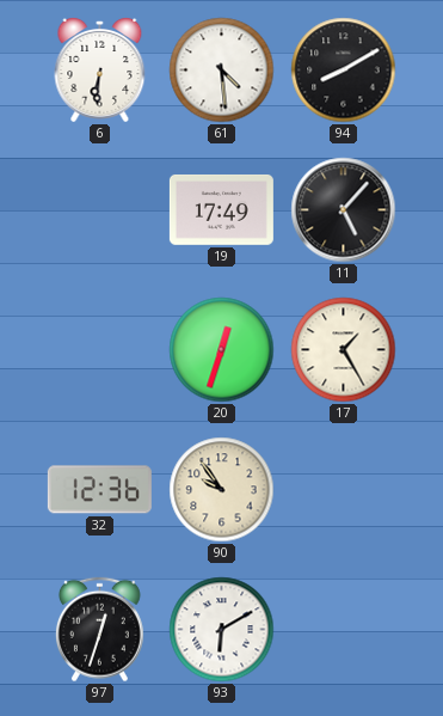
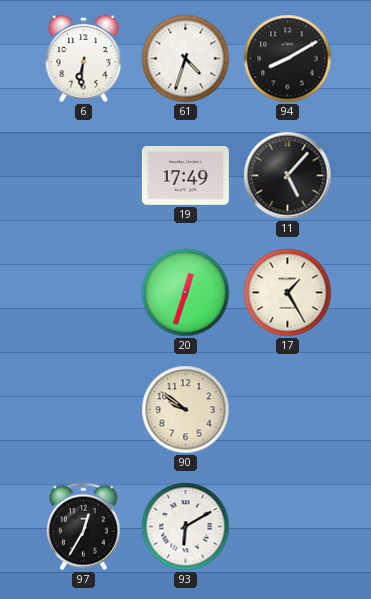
61: 4:29 -> 4:33
32: 12:36 -> none
90: 9:54 -> 9:51
97: 12:33 -> 12:35
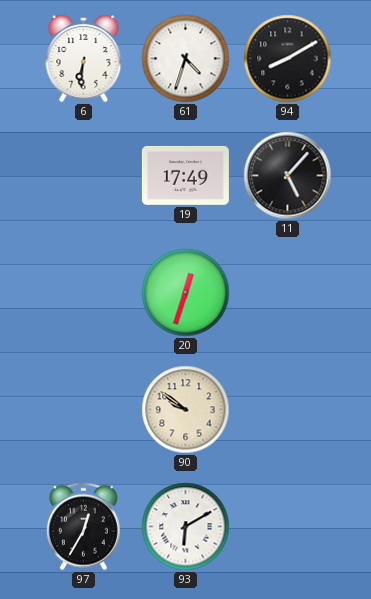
17: 1:25 -> none
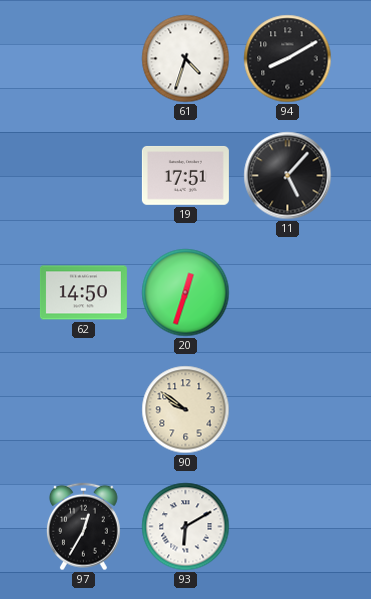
6: 6:31 -> none
19: 17:49 -> 17:51
62: none -> 14:50
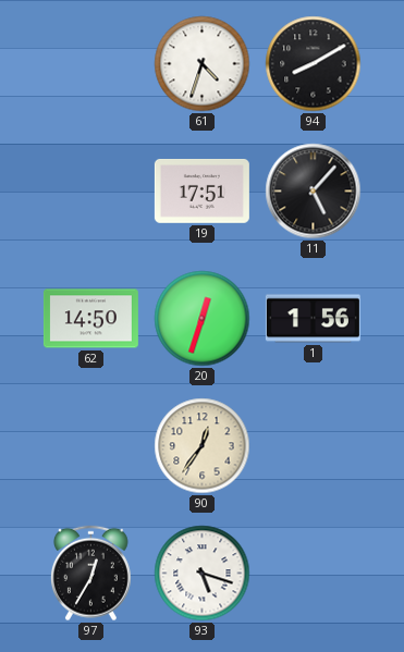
1: none -> 1:56
90: 9:51 -> 12:36
93: 6:10 -> 5:18
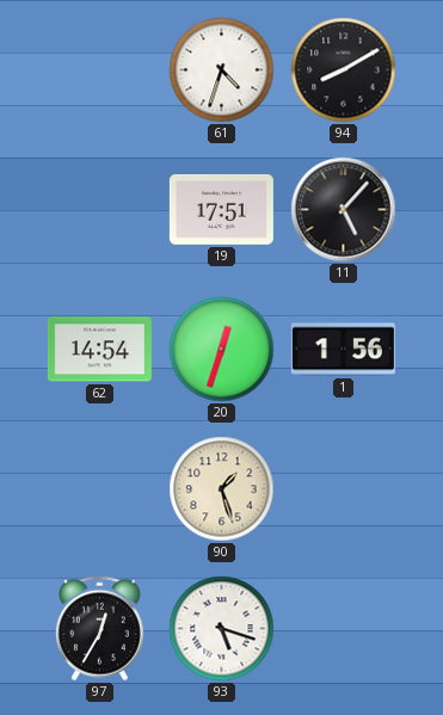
62: 14:50 -> 14:54
90: 12:36 -> 1:27
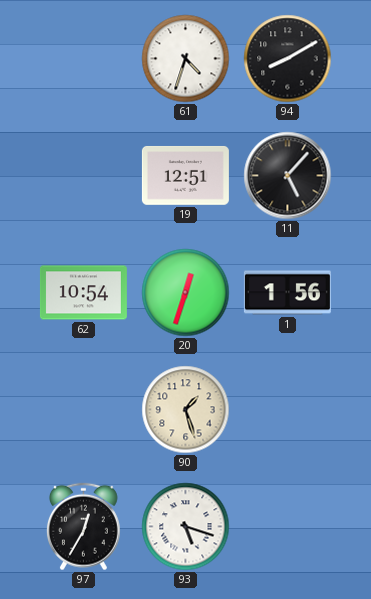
19: 17:51 -> 12:51
62: 14:54 -> 10:54
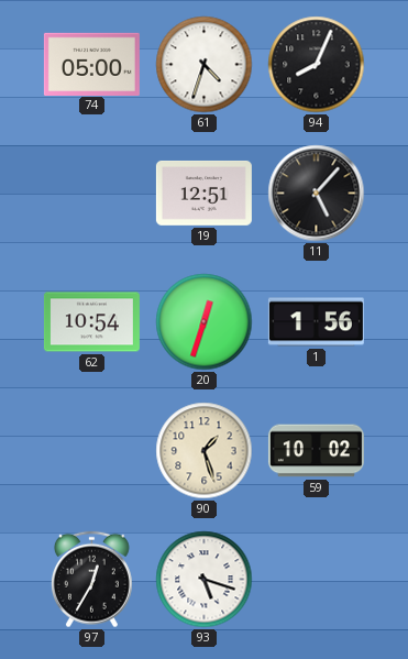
74: none -> 05:00
94: 8:10 -> 8:04
59: none -> 10:02
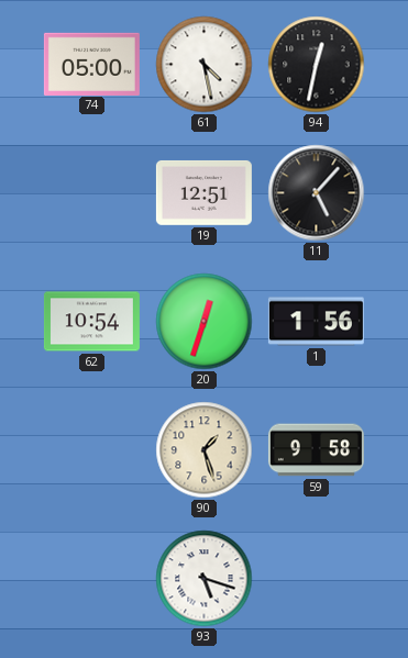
61: 4:33 -> 4:28
94: 8:04 -> 12:32
59: 10:02 -> 9:58
97: 12:35 -> none
